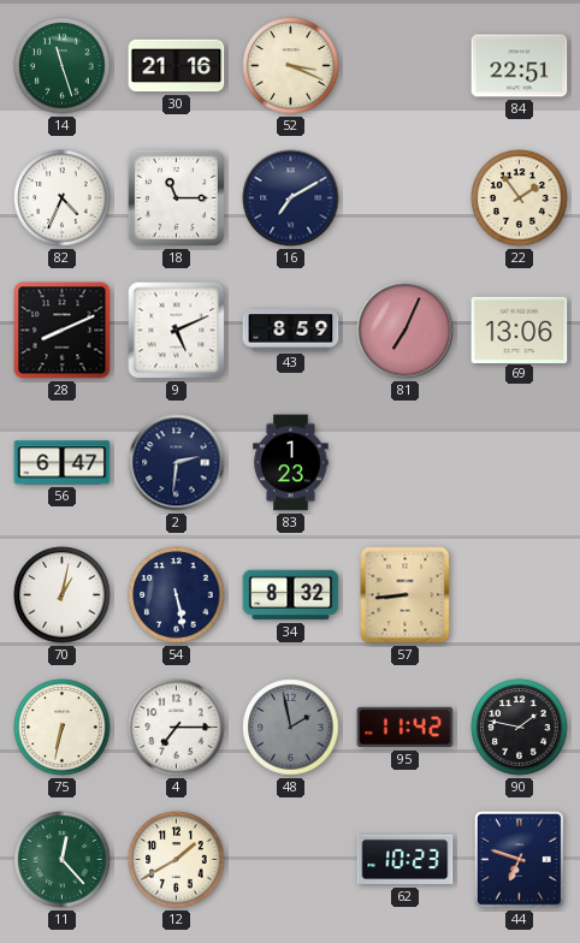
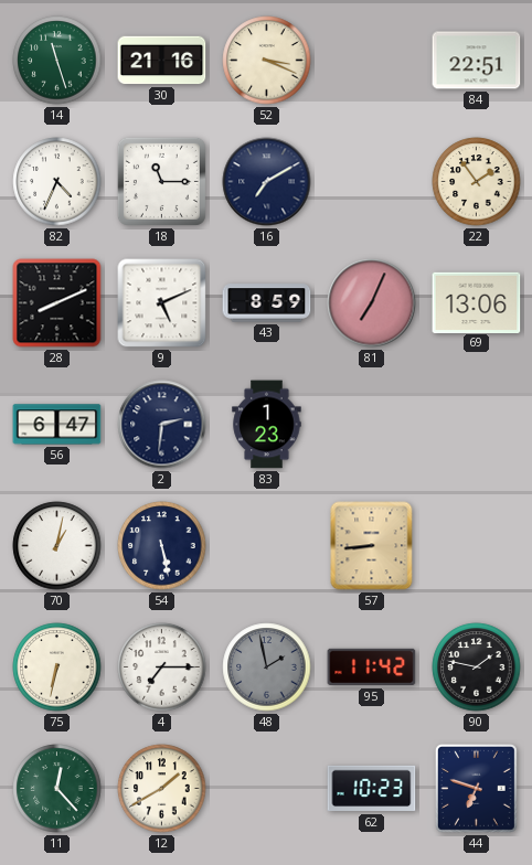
34: 8:32 -> none
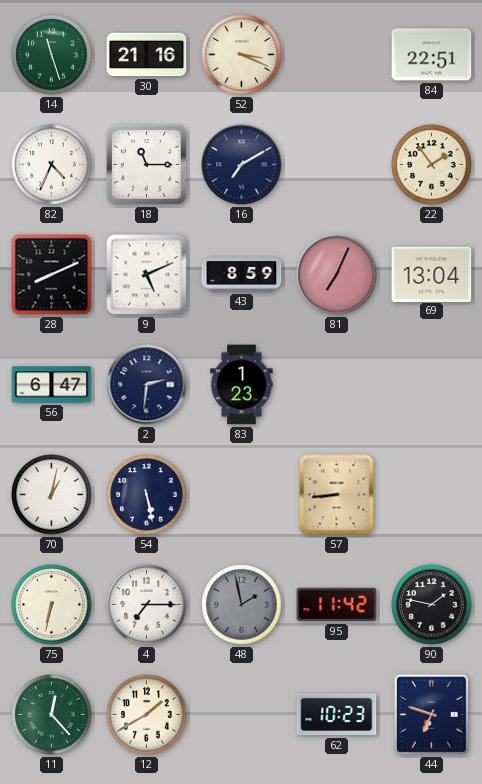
69: 13:06 -> 13:04
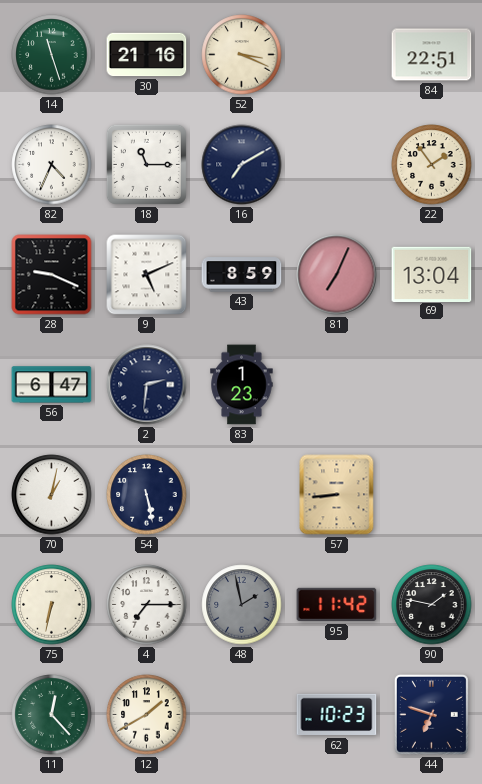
28: 8:11 -> 9:19
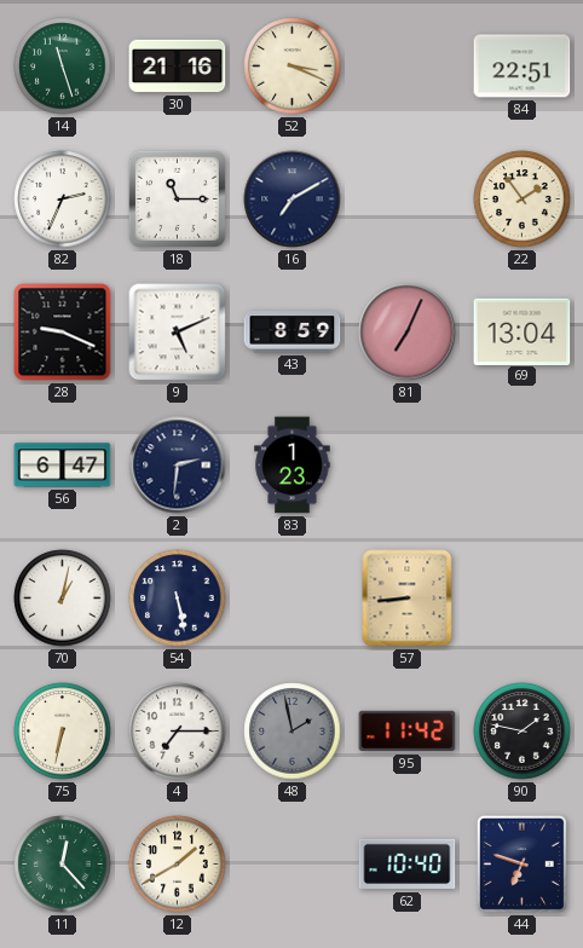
82: 4:34 -> 2:34
62: 10:23 -> 10:40
